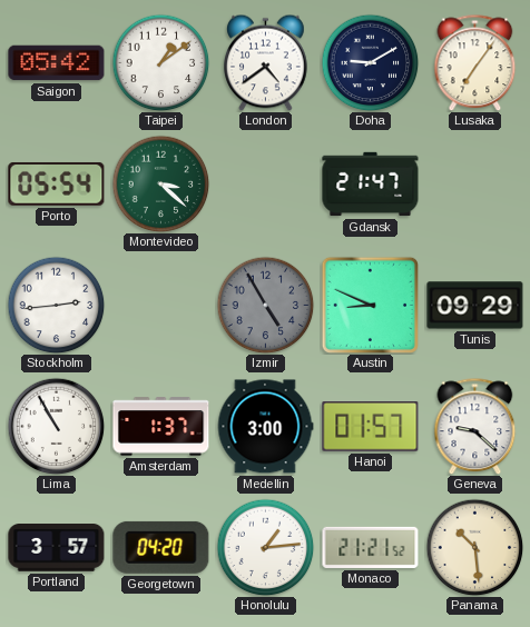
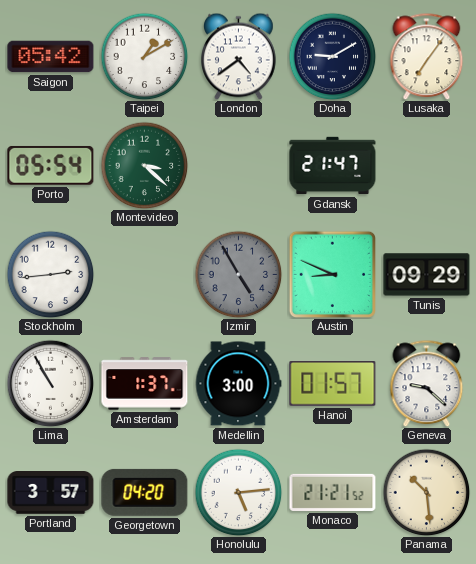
Taipei: 1:09 -> 1:10
Honolulu: 1:14 -> 5:14
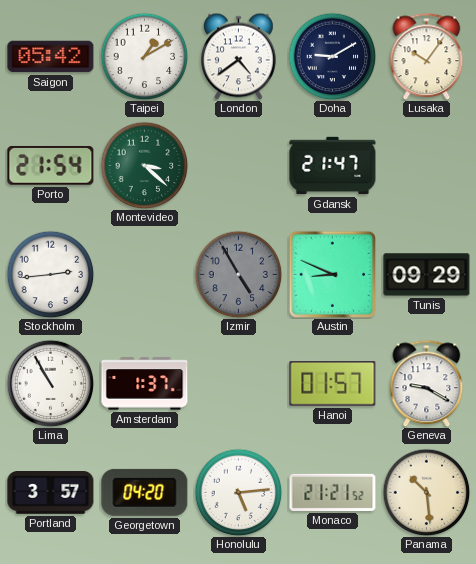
Lusaka: 7:06 -> 10:06
Porto: 05:54 -> 21:54
Medellin: 3:00 -> none
Geneva: 9:22 -> 9:20
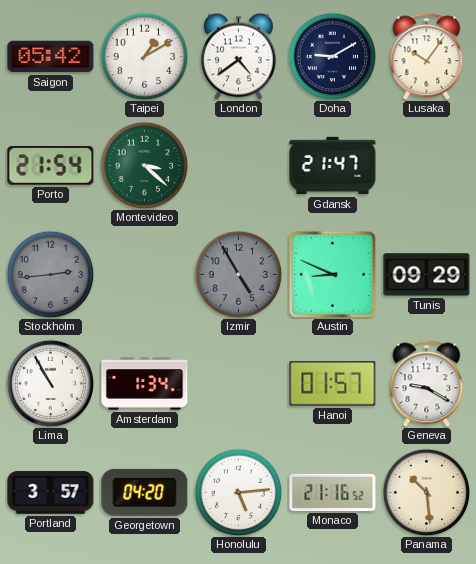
Stockholm dial: white -> grey
Amsterdam: 1:37 -> 1:34
Monaco: 21:21 -> 21:16
